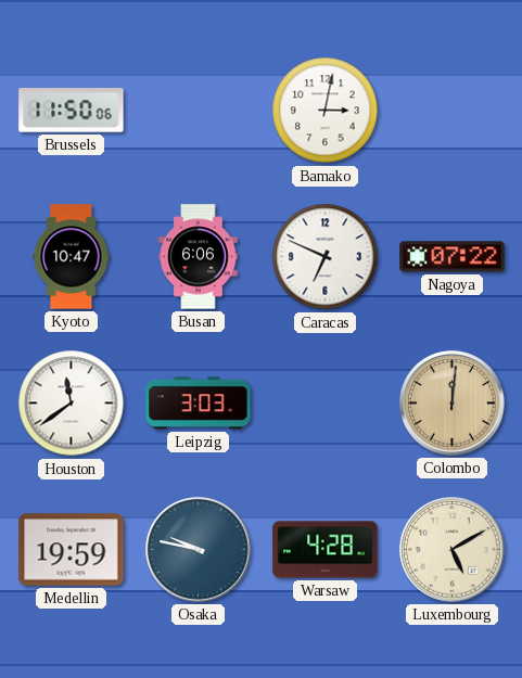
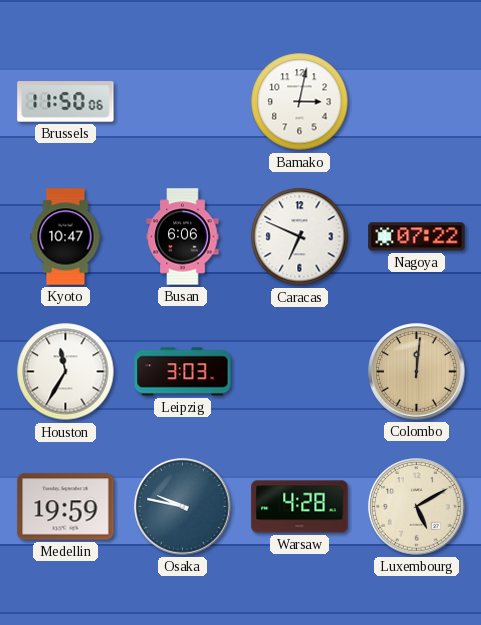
Houston: 11:39 -> 11:35
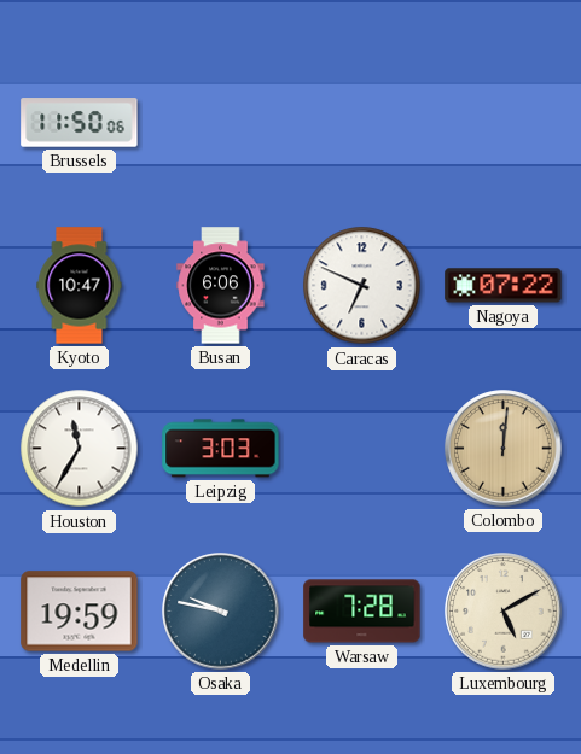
Bamako: 3:02 -> none
Warsaw: 4:28 -> 7:28
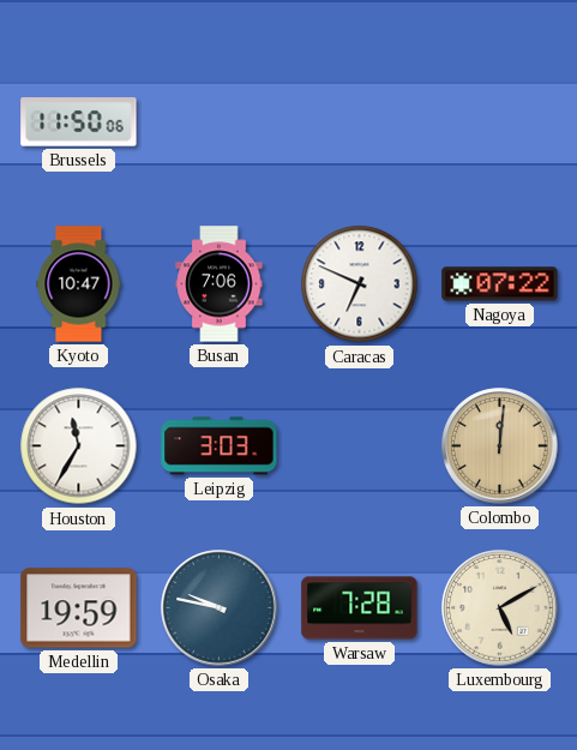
Busan: 6:06 -> 7:06
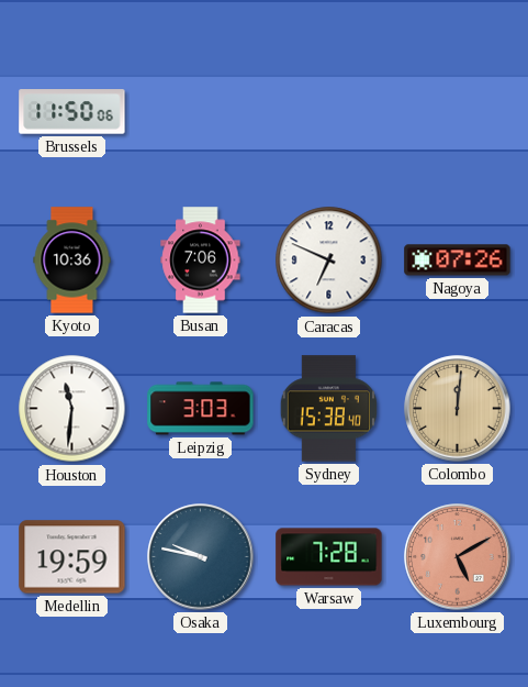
Kyoto: 10:47 -> 10:36
Nagoya: 07:22 -> 07:26
Houston: 11:35 -> 11:31
Sydney: none -> 15:38
Luxembourg dial: cream -> salmon
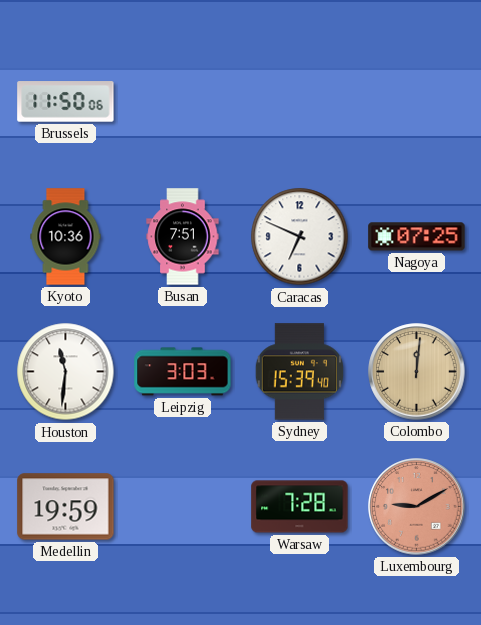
Busan: 7:06 -> 7:51
Nagoya: 07:26 -> 07:25
Sydney: 15:38 -> 15:39
Osaka: 9:47 -> none
Luxembourg: 5:10 -> 9:10
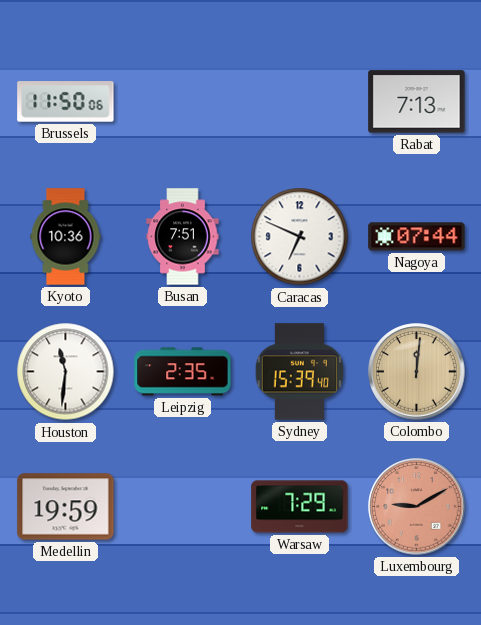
Rabat: none -> 7:13
Nagoya: 07:25 -> 07:44
Leipzig: 3:03 -> 2:35
Warsaw: 7:28 -> 7:29
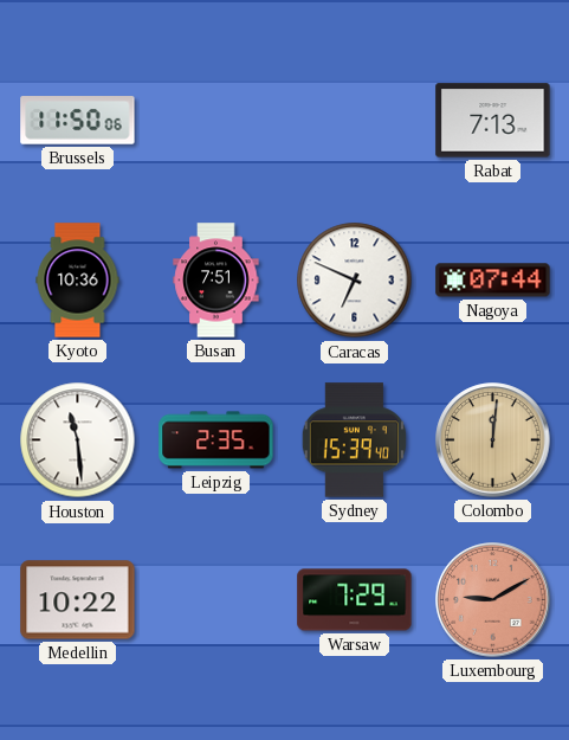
Houston: 11:31 -> 11:29
Medellin: 19:59 -> 10:22
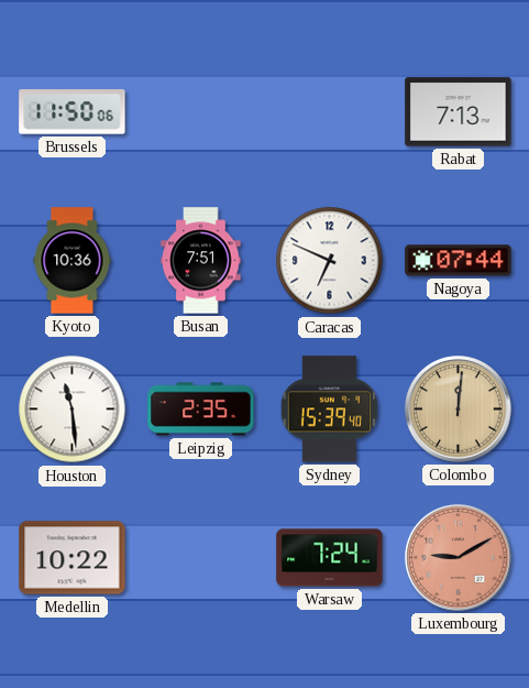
Warsaw: 7:29 -> 7:24
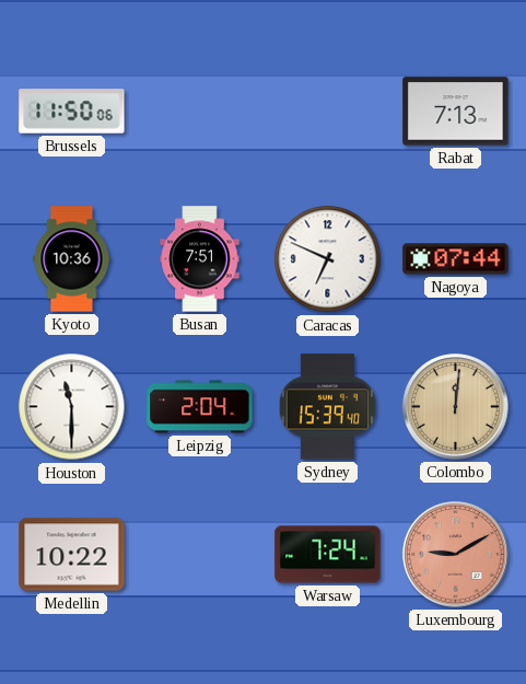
Houston: 11:29 -> 11:30
Leipzig: 2:35 -> 2:04
